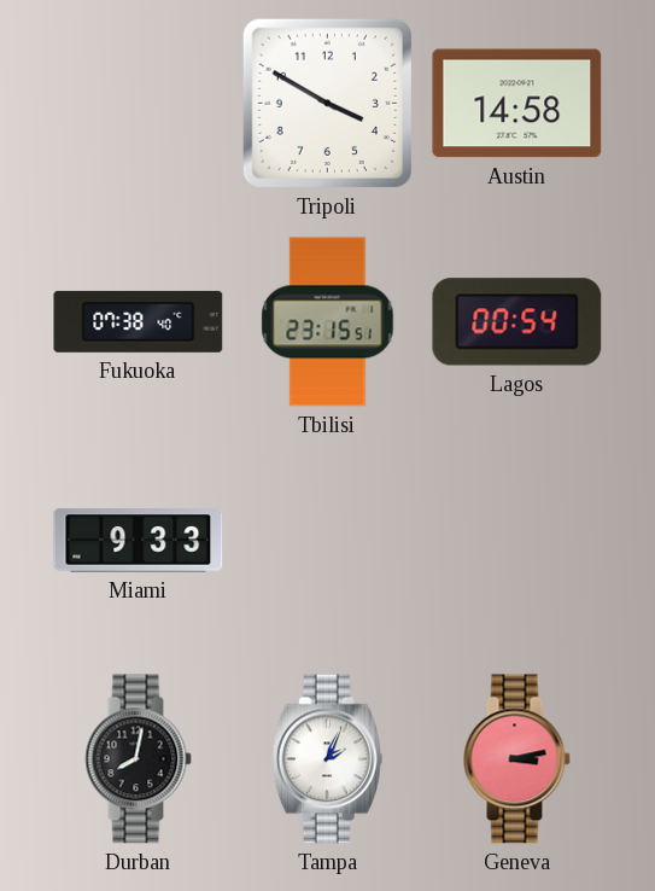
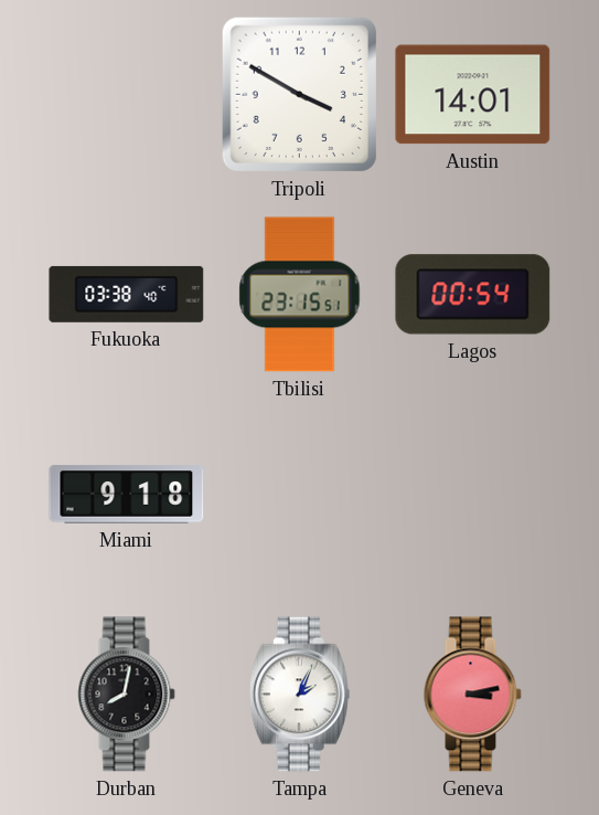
Austin: 14:58 -> 14:01
Fukuoka: 07:38 -> 03:38
Miami: 9:33 -> 9:18
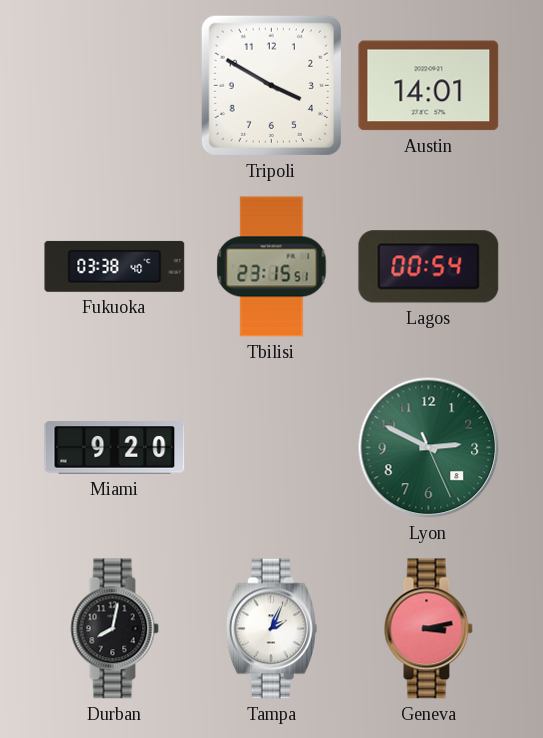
Miami: 9:18 -> 9:20
Lyon: none -> 2:49
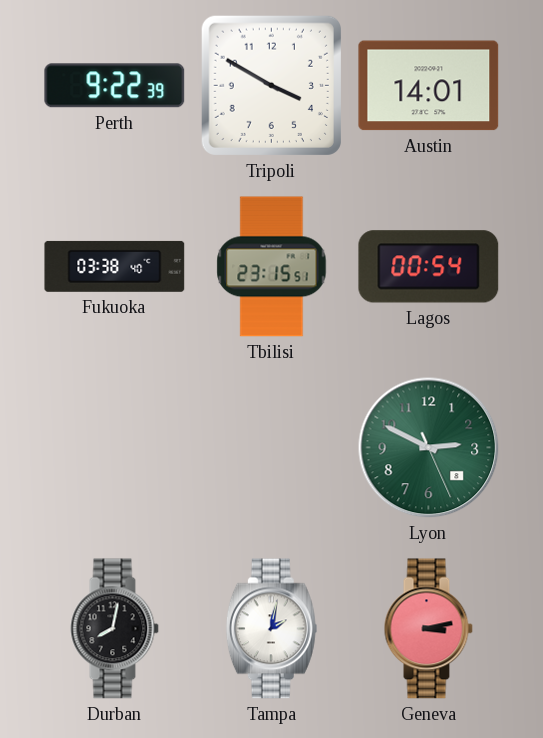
Perth: none -> 9:22
Miami: 9:20 -> none
Tampa: 2:04 -> 2:02
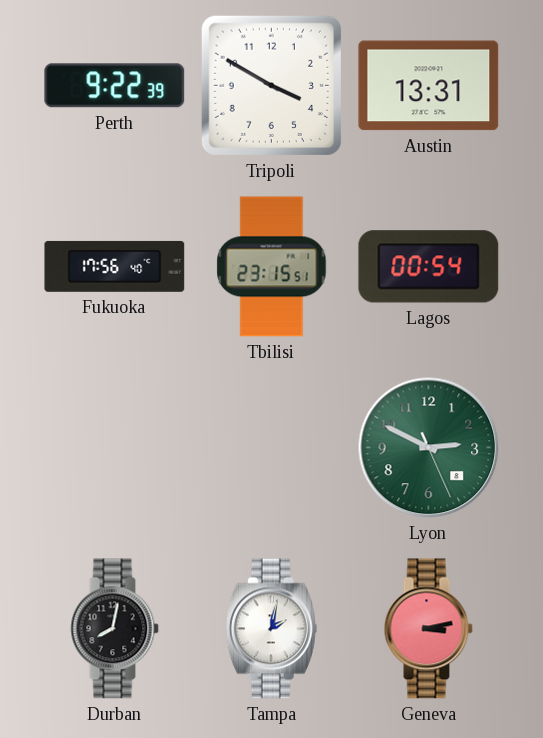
Austin: 14:01 -> 13:31
Fukuoka: 03:38 -> 17:56
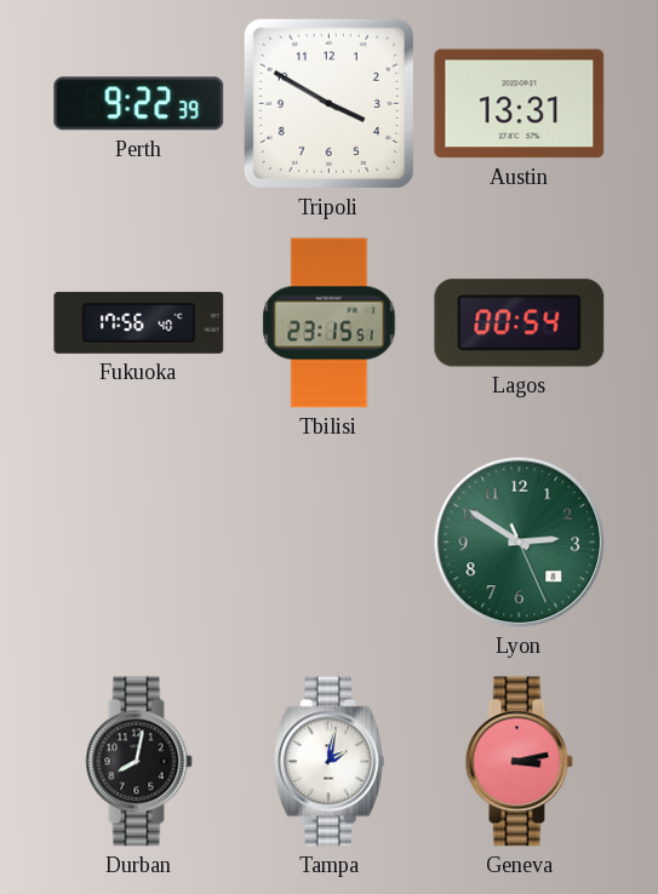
Lyon: 2:49 -> 2:50
